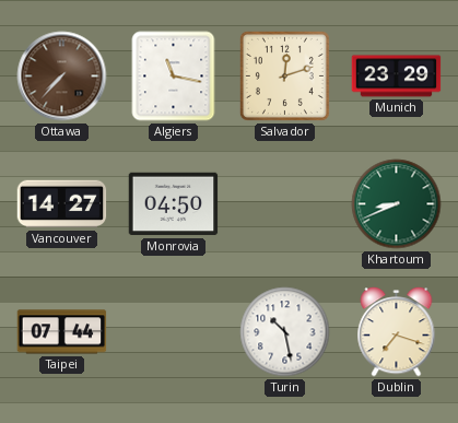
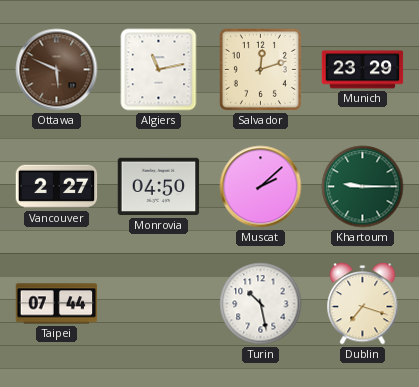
Ottawa: 7:37 -> 5:49
Algiers: 11:17 -> 11:13
Vancouver: 14:27 -> 2:27
Muscat: none -> 2:08
Khartoum: 8:41 -> 9:15
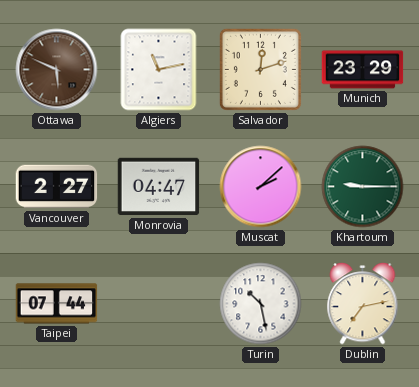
Monrovia: 04:50 -> 04:47
Dublin: 7:18 -> 7:13
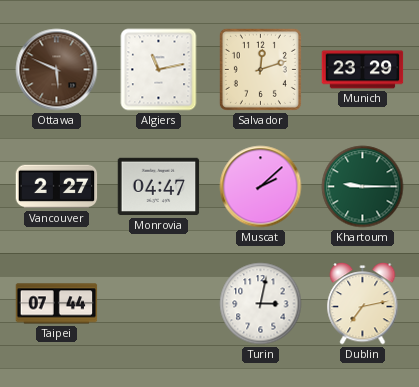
Turin: 10:28 -> 3:02
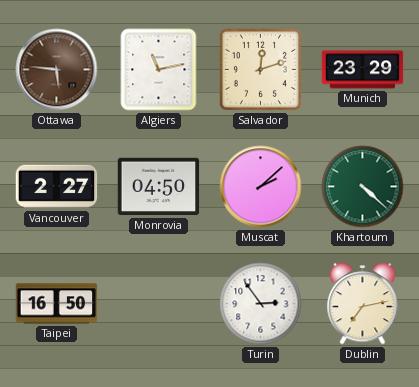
Ottawa: 5:49 -> 5:46
Monrovia: 04:47 -> 04:50
Khartoum: 9:15 -> 4:22
Taipei: 07:44 -> 16:50
Turin: 3:02 -> 2:54
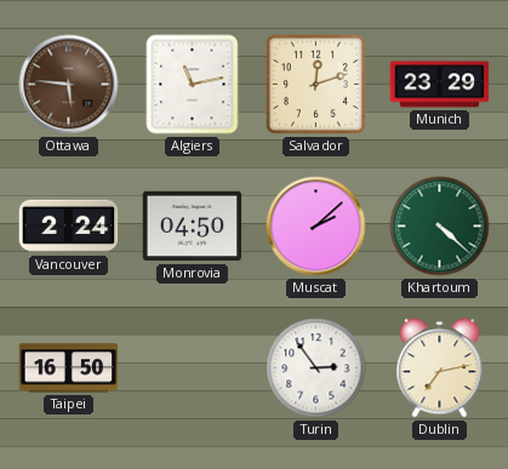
Vancouver: 2:27 -> 2:24
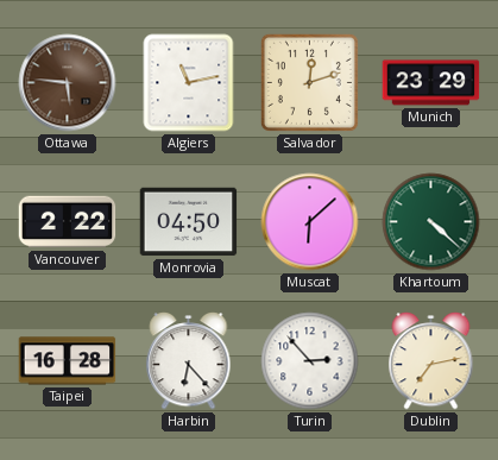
Vancouver: 2:24 -> 2:22
Muscat: 2:08 -> 6:08
Taipei: 16:50 -> 16:28
Harbin: none -> 6:23
Turin: 2:54 -> 2:53
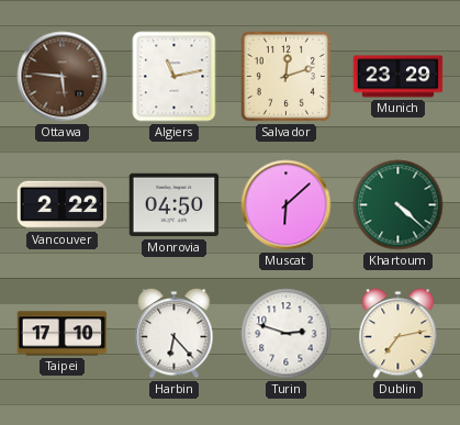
Taipei: 16:28 -> 17:10
Turin: 2:53 -> 2:48
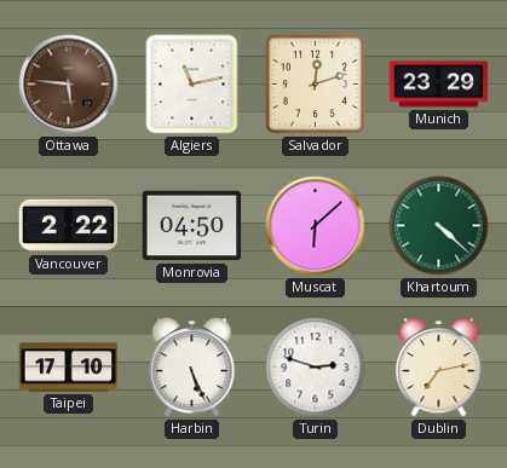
Harbin: 6:23 -> 5:26
